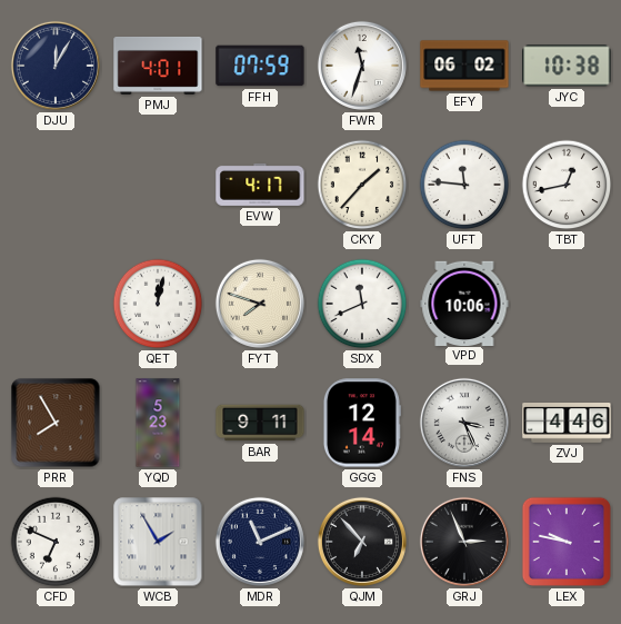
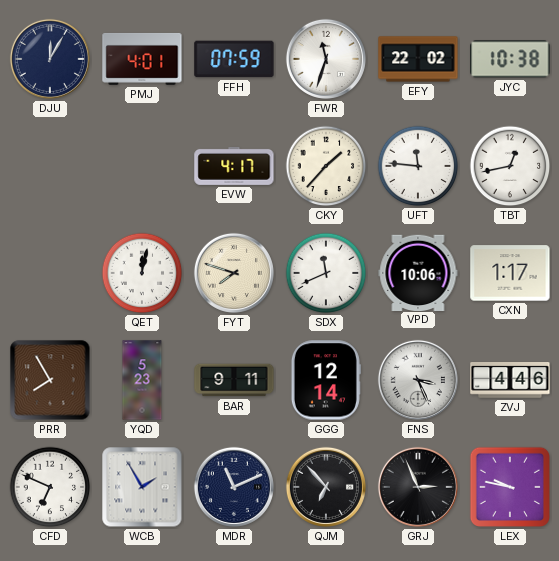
EFY: 06:02 -> 22:02
CXN: none -> 1:17
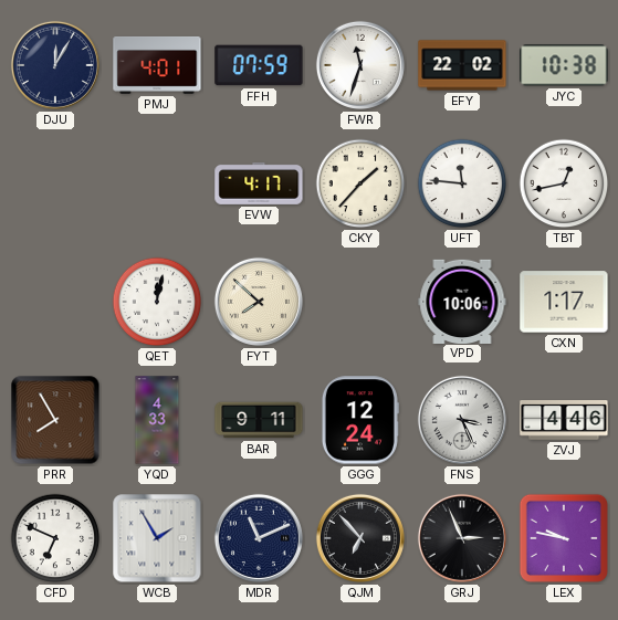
FYT: 7:48 -> 7:52
SDX: 11:41 -> none
YQD: 5:23 -> 4:33
GGG: 12:14 -> 12:24
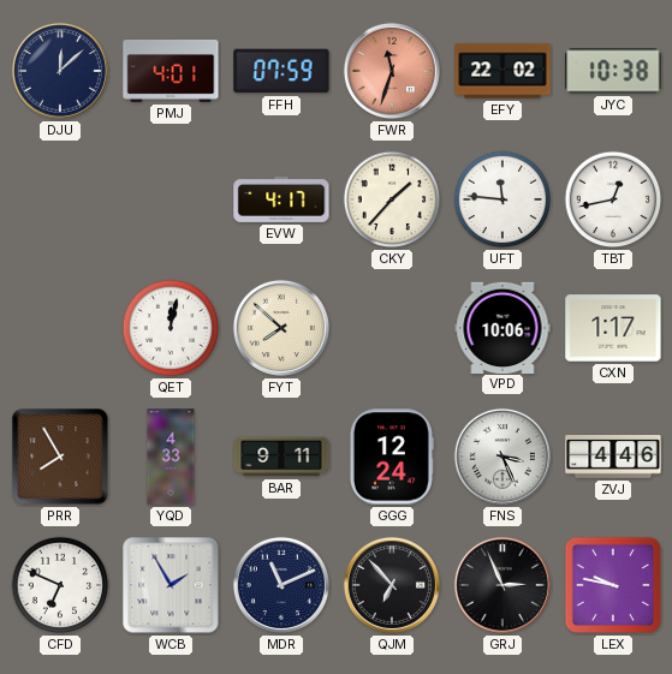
DJU: 12:05 -> 12:08
FWR dial: white -> salmon
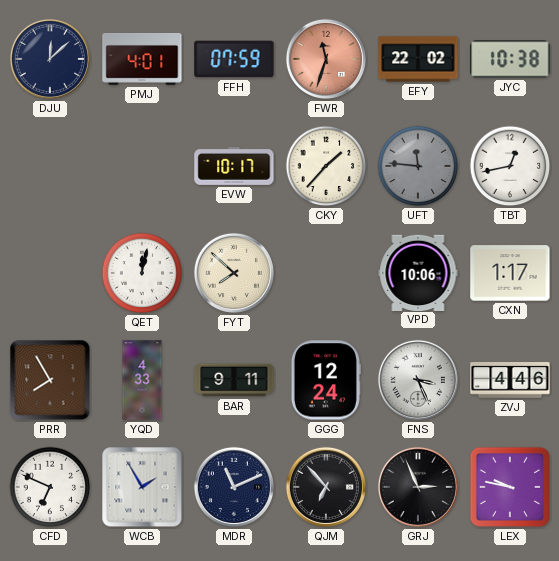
EVW: 4:17 -> 10:17
UFT dial: white -> grey
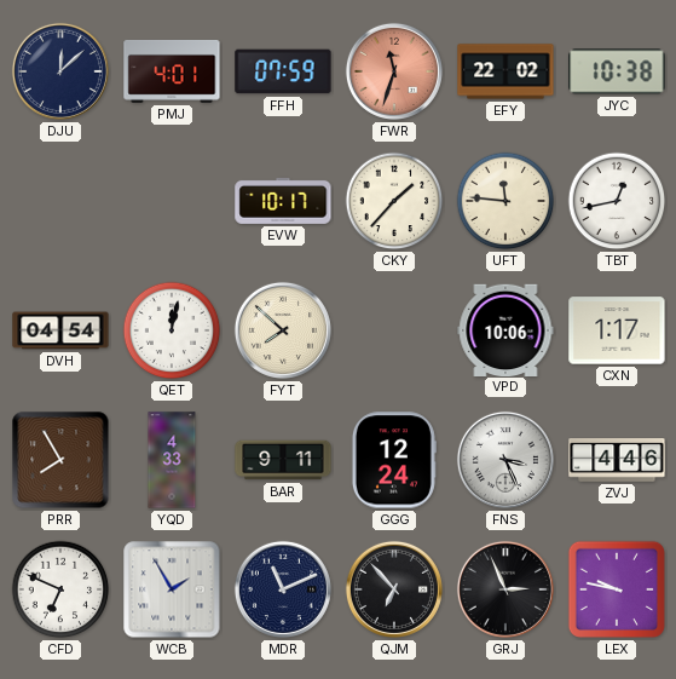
UFT dial: grey -> cream
DVH: none -> 04:54
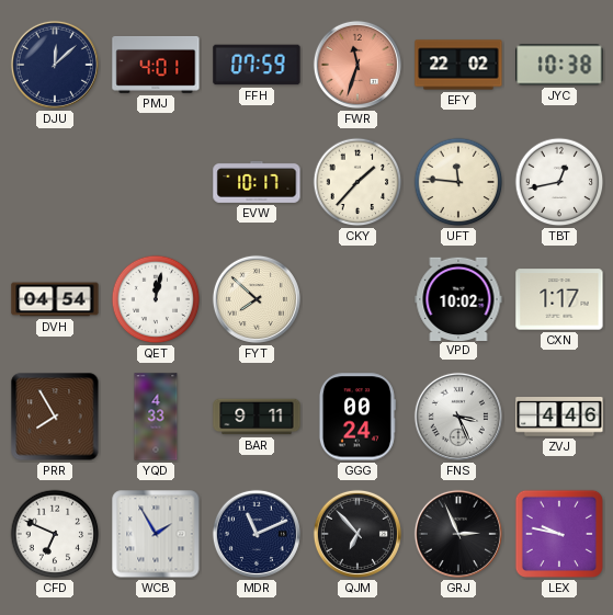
VPD: 10:06 -> 10:02
GGG: 12:24 -> 00:24
